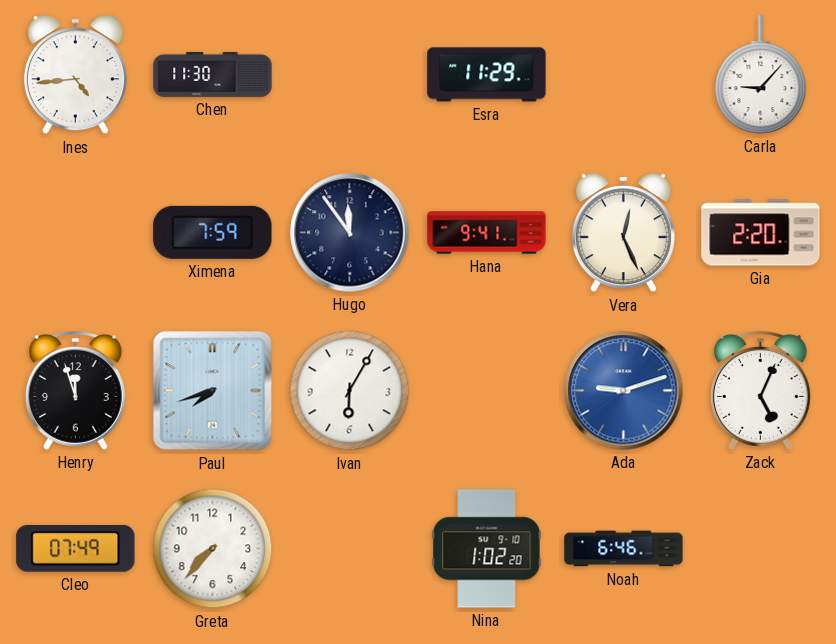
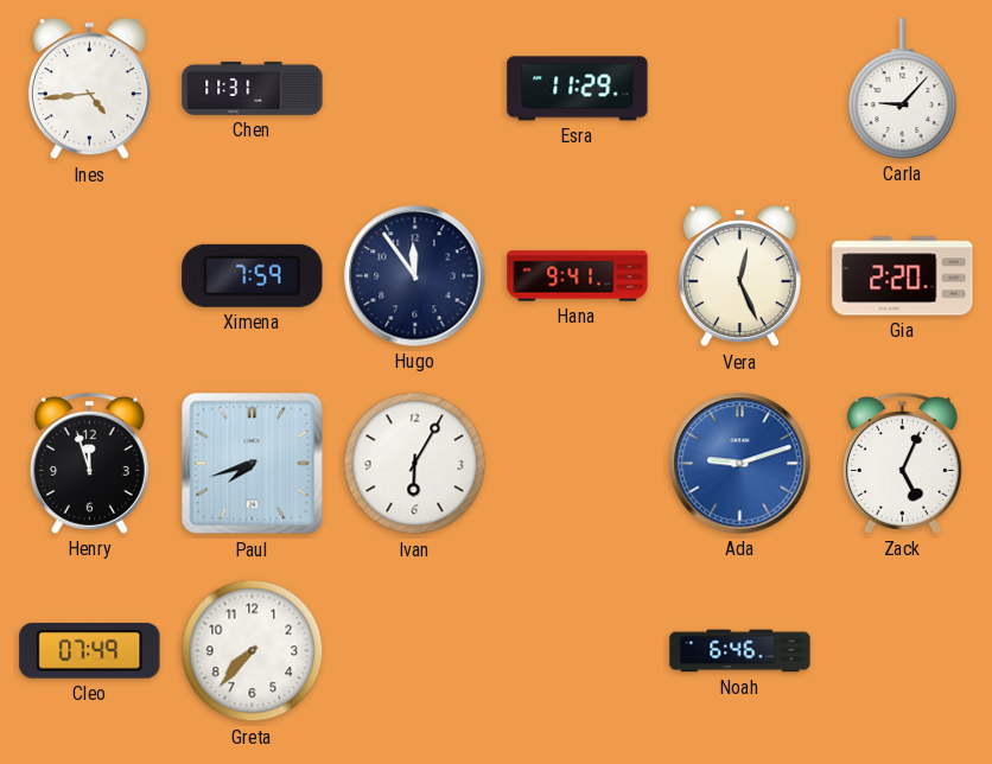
Chen: 11:30 -> 11:31
Nina: 1:02 -> none
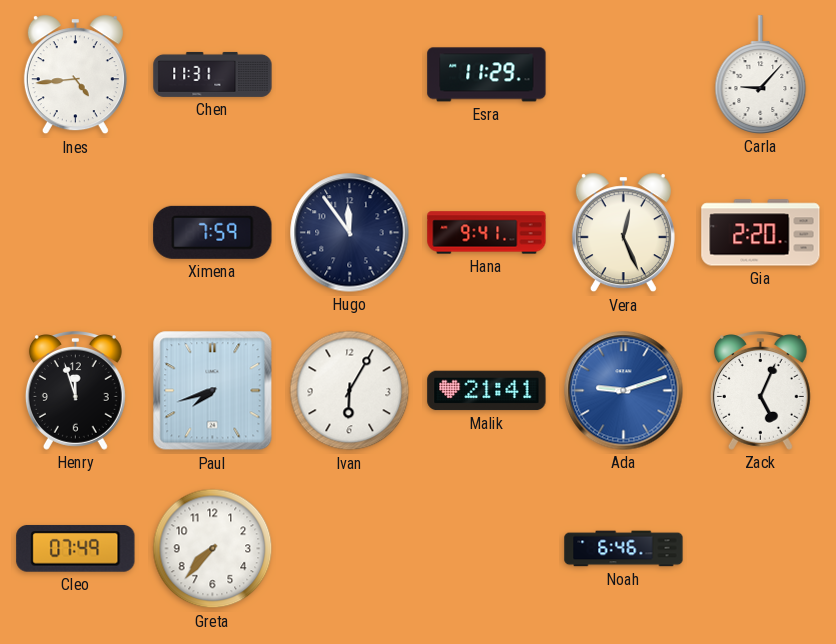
Malik: none -> 21:41
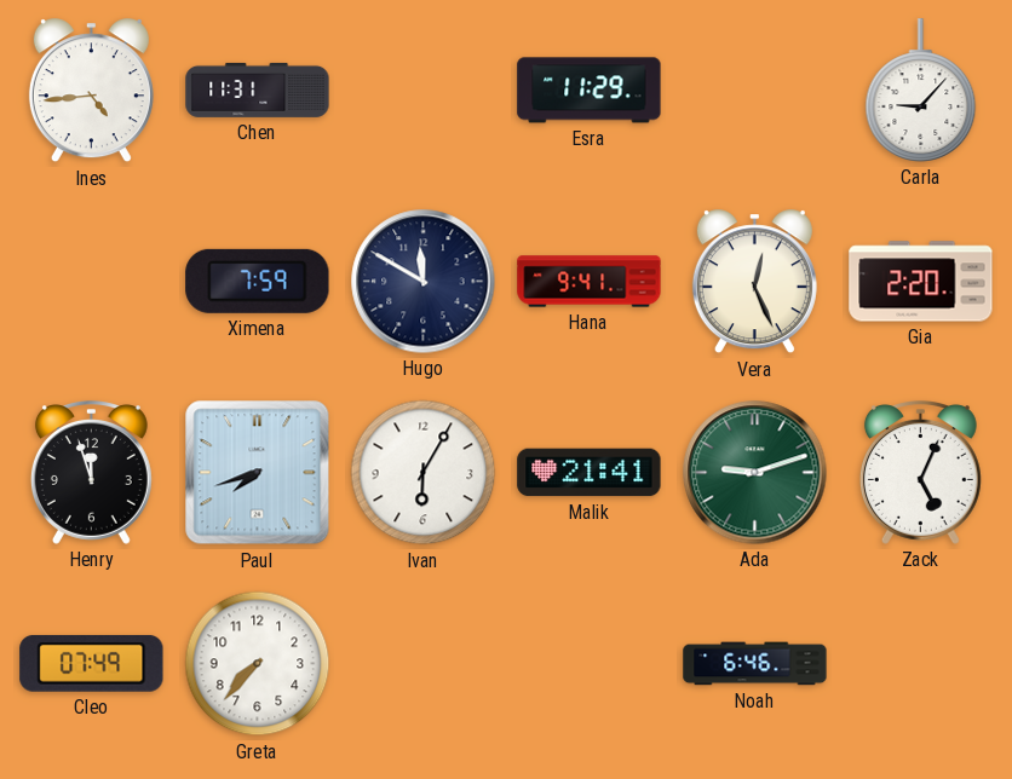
Hugo: 11:54 -> 11:50
Ada dial: blue -> green
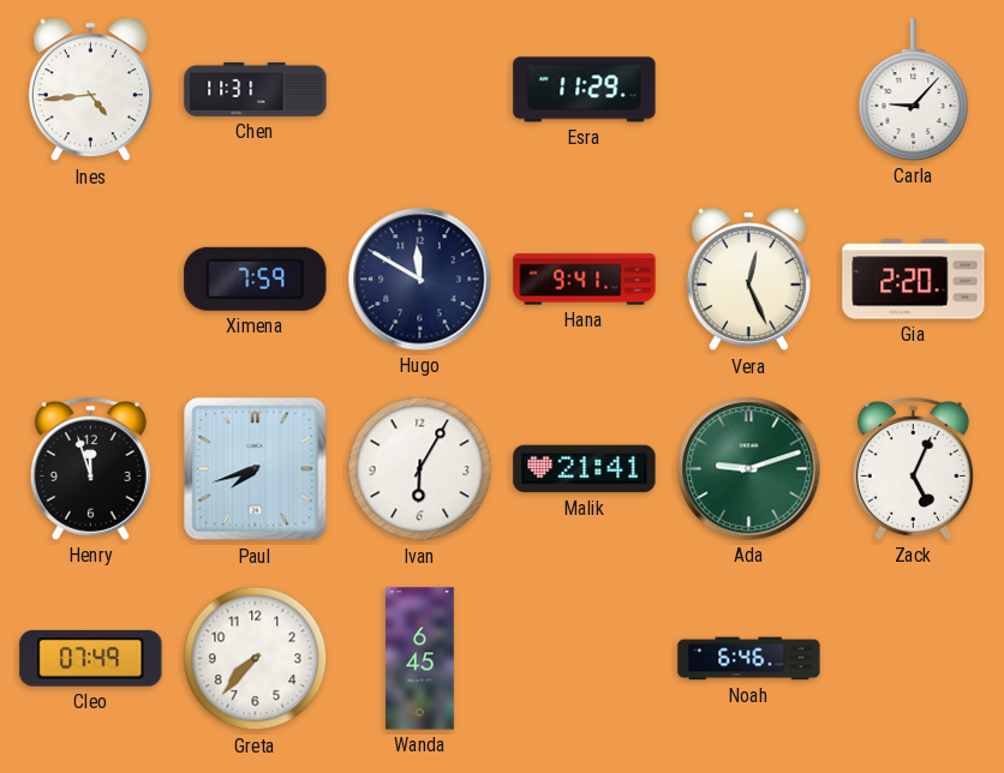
Wanda: none -> 6:45
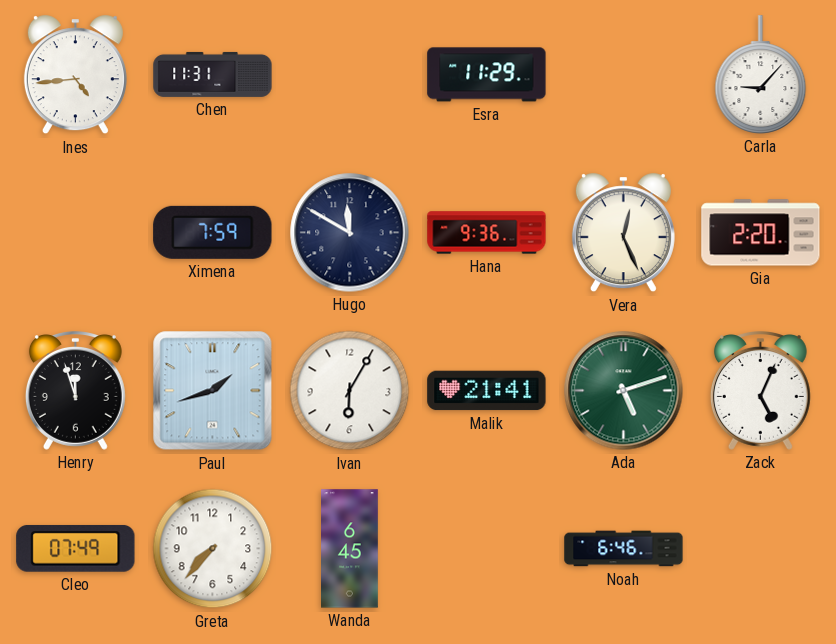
Hana: 9:41 -> 9:36
Paul: 7:42 -> 1:42
Ada: 9:12 -> 5:12
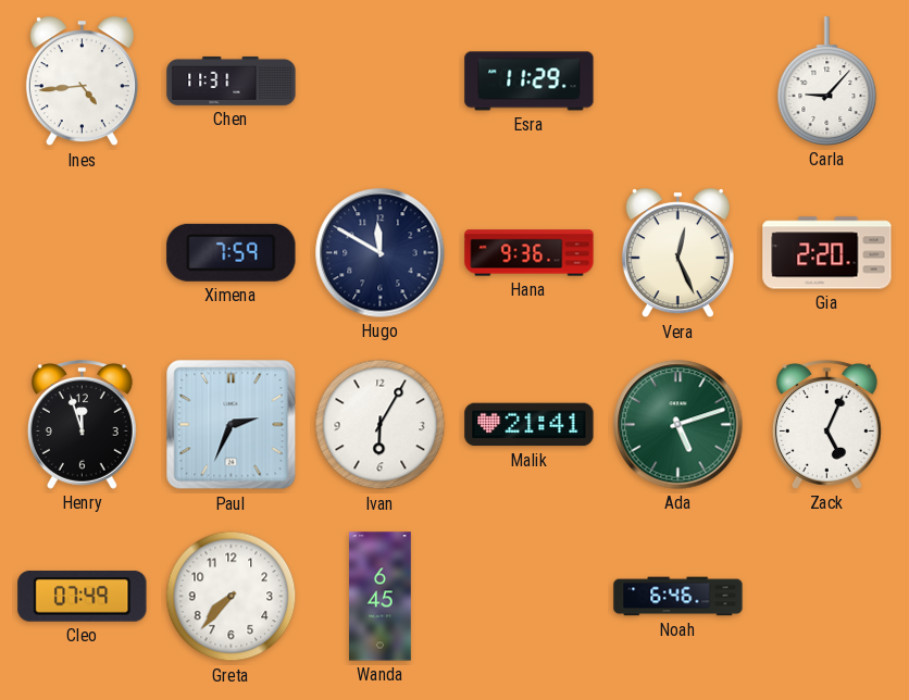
Paul: 1:42 -> 2:34
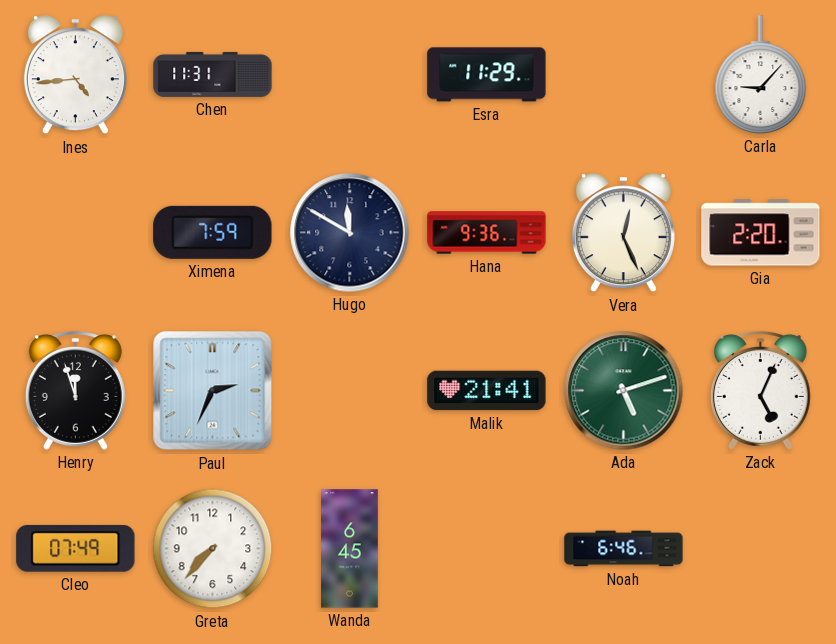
Ivan: 6:05 -> none
